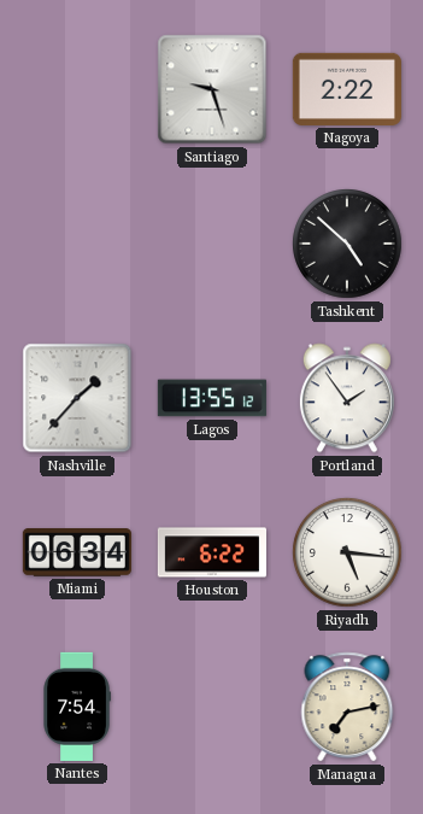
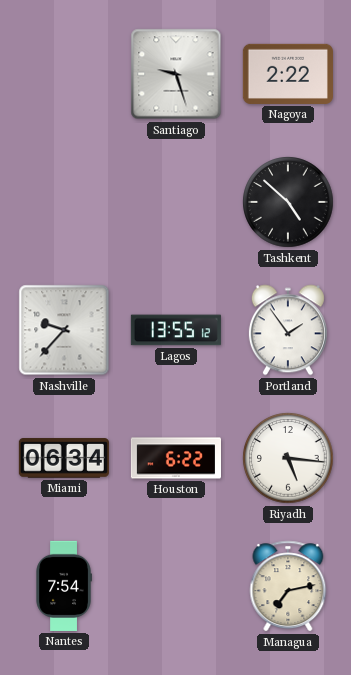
Nashville: 1:37 -> 9:37
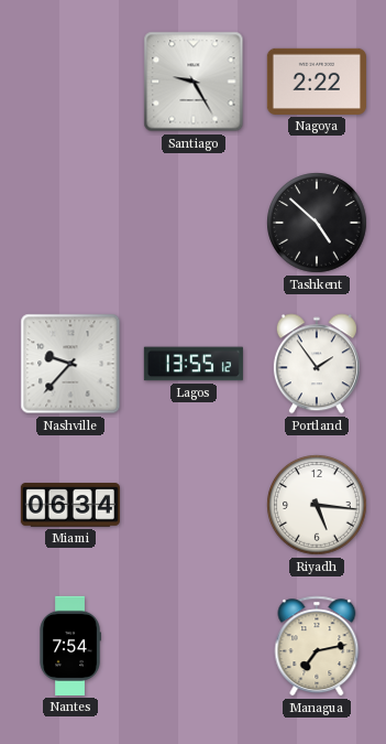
Santiago: 9:27 -> 9:25
Houston: 6:22 -> none
